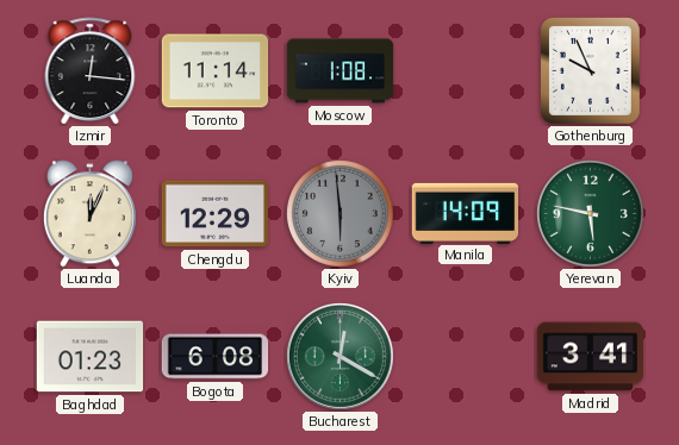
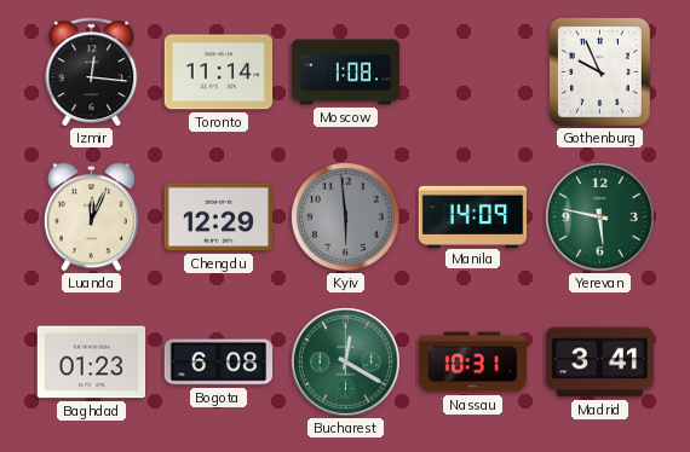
Nassau: none -> 10:31
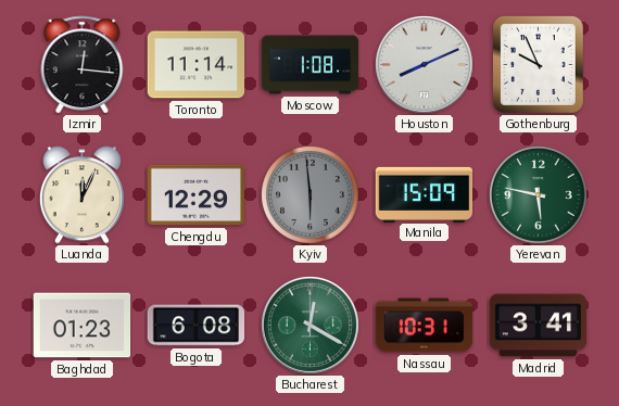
Houston: none -> 8:11
Manila: 14:09 -> 15:09
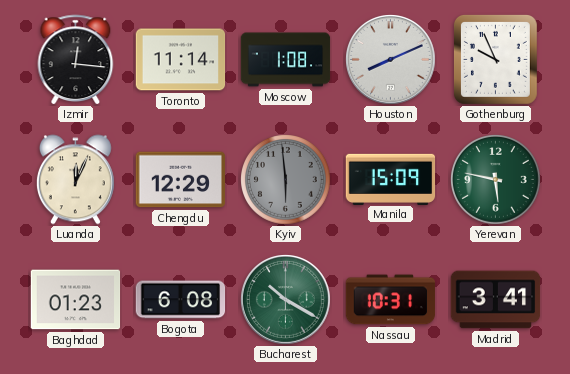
Bucharest: 12:20 -> 10:20
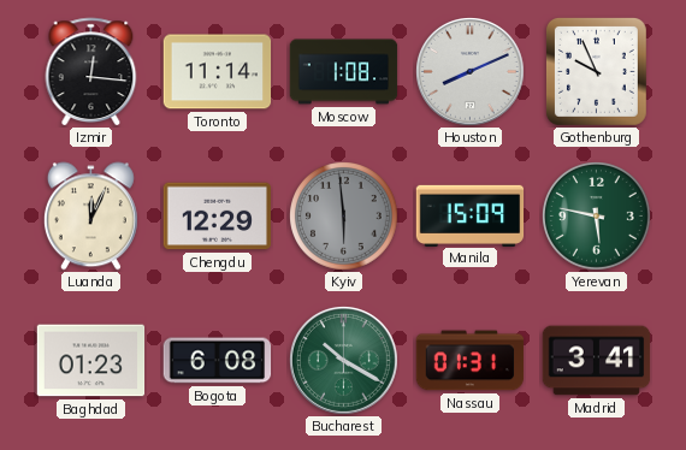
Nassau: 10:31 -> 01:31
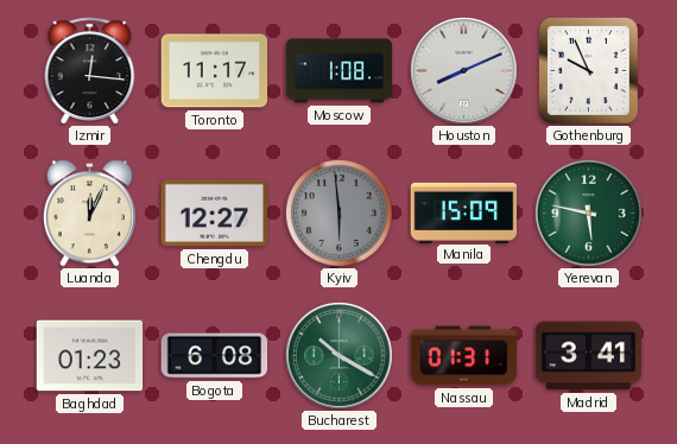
Toronto: 11:14 -> 11:17
Chengdu: 12:29 -> 12:27
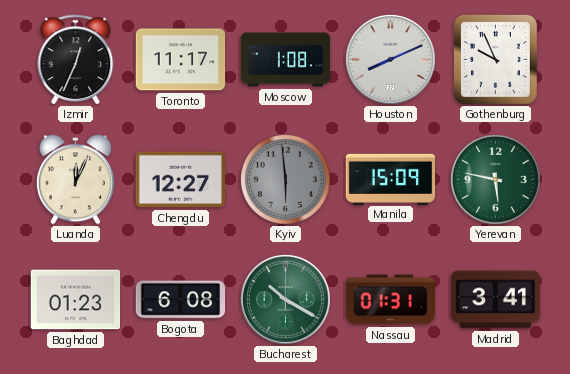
Izmir: 12:16 -> 12:34
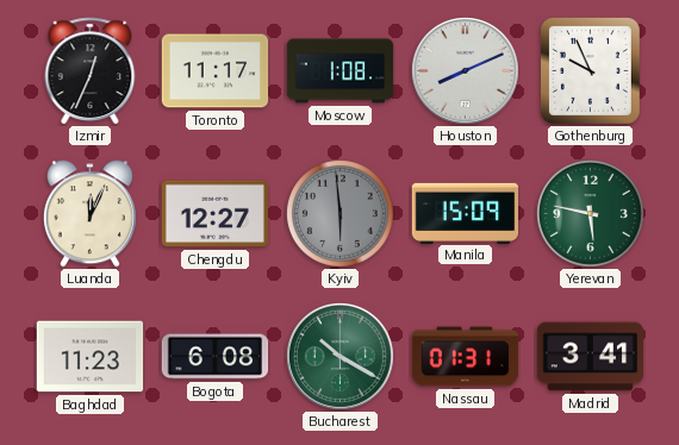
Baghdad: 01:23 -> 11:23
